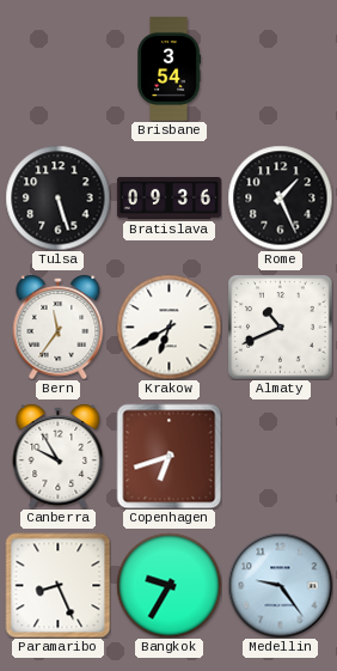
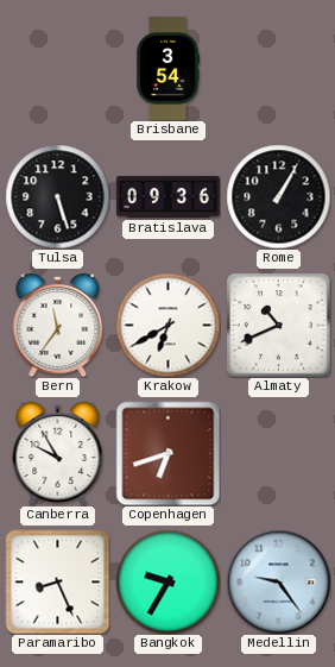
Rome: 1:26 -> 1:05
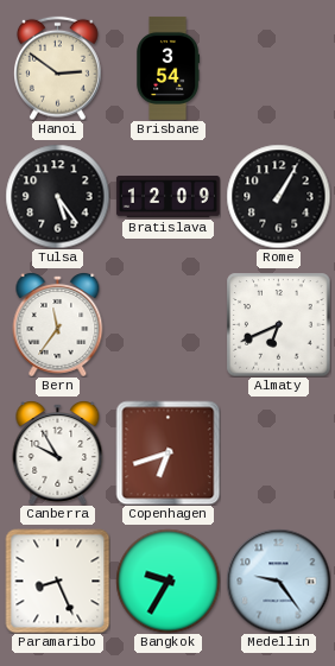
Hanoi: none -> 2:51
Tulsa: 5:27 -> 5:24
Bratislava: 09:36 -> 12:09
Krakow: 6:40 -> none
Almaty: 10:41 -> 6:41
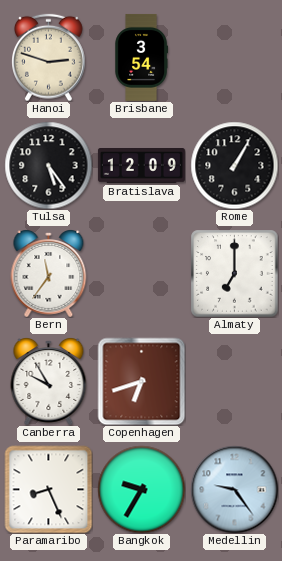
Hanoi: 2:51 -> 2:48
Almaty: 6:41 -> 7:00
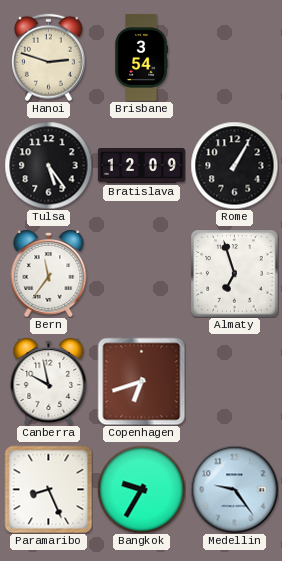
Almaty: 7:00 -> 6:57
Canberra: 9:55 -> 9:58
